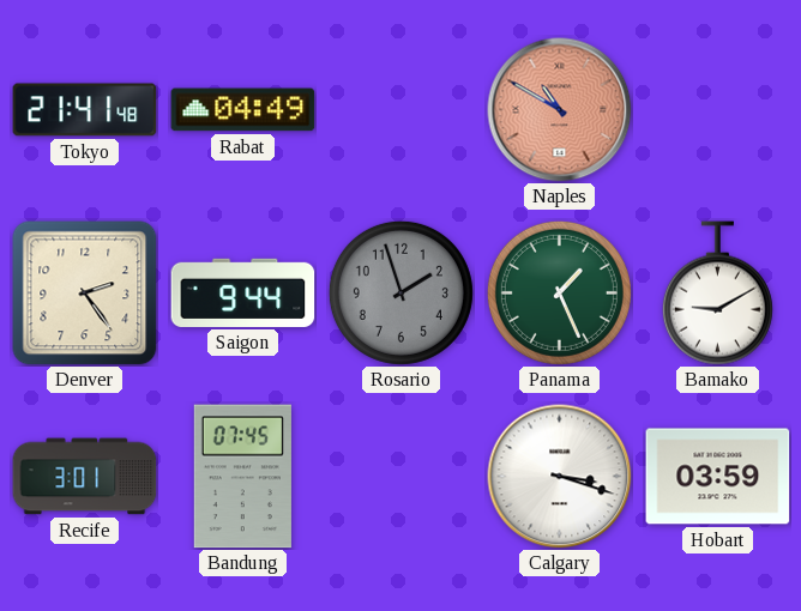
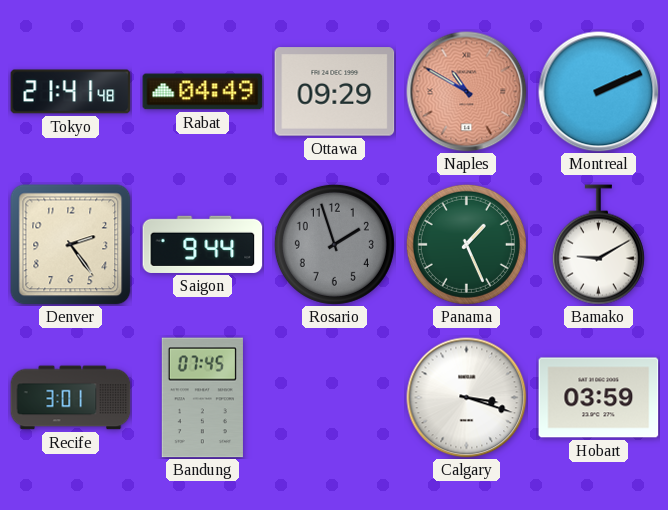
Ottawa: none -> 09:29
Montreal: none -> 2:11
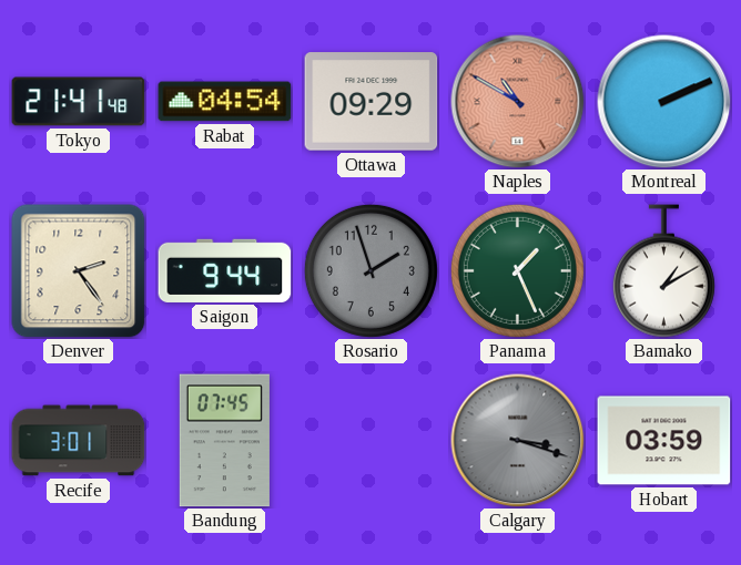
Rabat: 04:49 -> 04:54
Bamako: 9:10 -> 1:10
Calgary dial: white -> grey
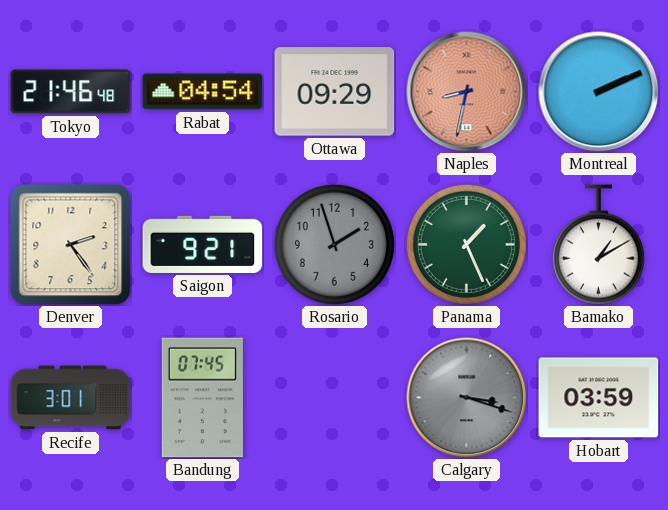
Tokyo: 21:41 -> 21:46
Naples: 10:50 -> 8:32
Saigon: 9:44 -> 9:21
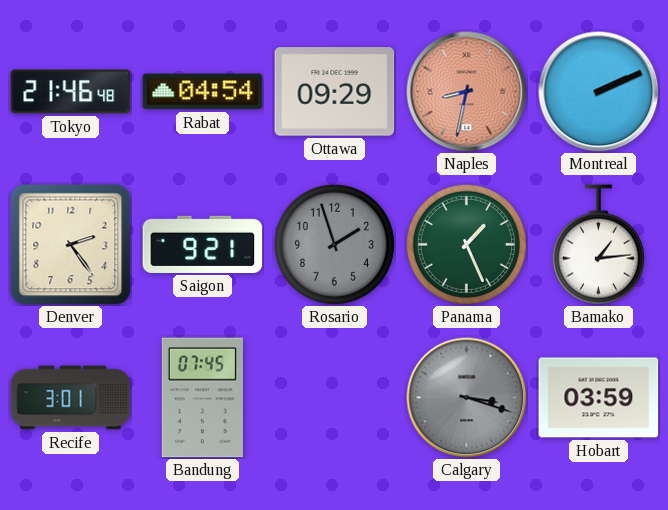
Bamako: 1:10 -> 1:14
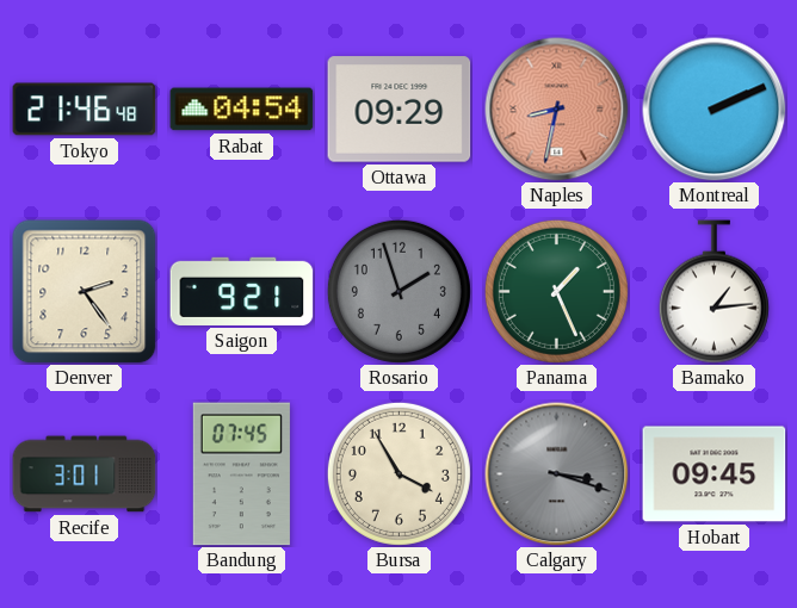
Bursa: none -> 3:55
Hobart: 03:59 -> 09:45
